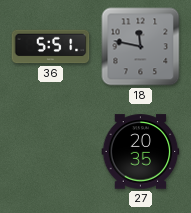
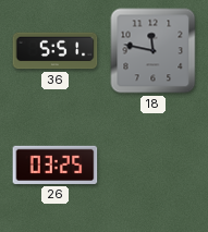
26: none -> 03:25
27: 20:35 -> none
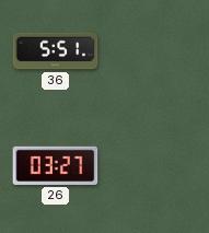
18: 11:47 -> none
26: 03:25 -> 03:27
